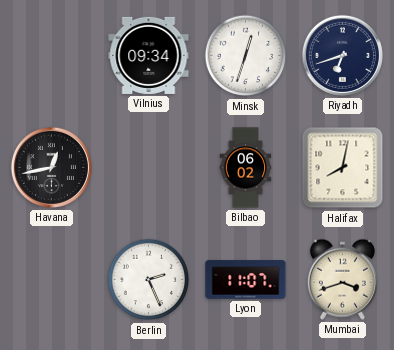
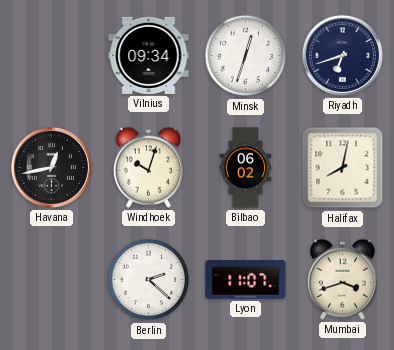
Windhoek: none -> 10:03
Berlin: 2:26 -> 2:22
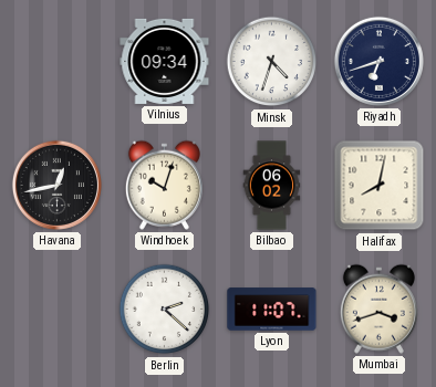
Minsk: 12:33 -> 4:33
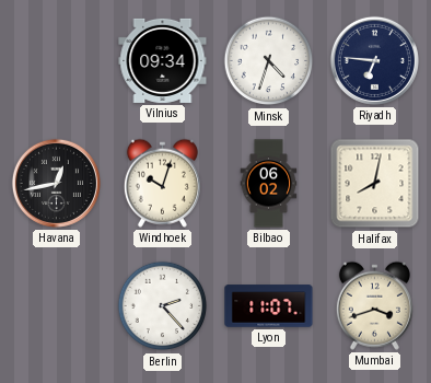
Riyadh: 6:42 -> 6:46
Berlin: 2:22 -> 2:23
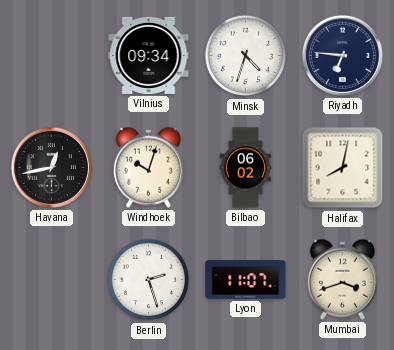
Berlin: 2:23 -> 2:27
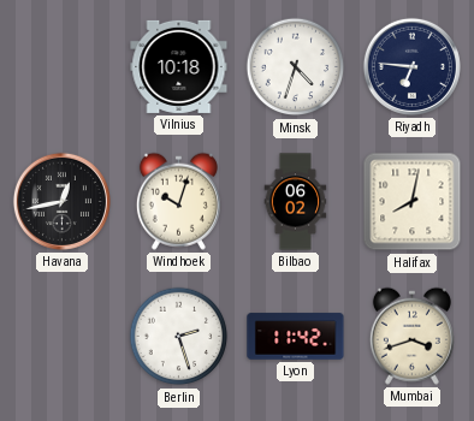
Vilnius: 09:34 -> 10:18
Lyon: 11:07 -> 11:42
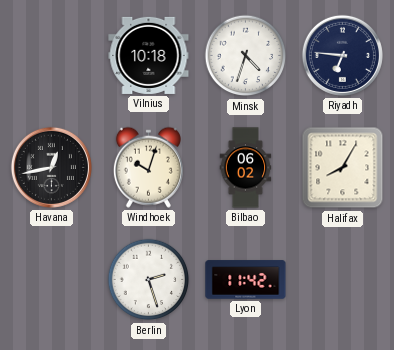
Halifax: 8:02 -> 8:05
Mumbai: 3:42 -> none
